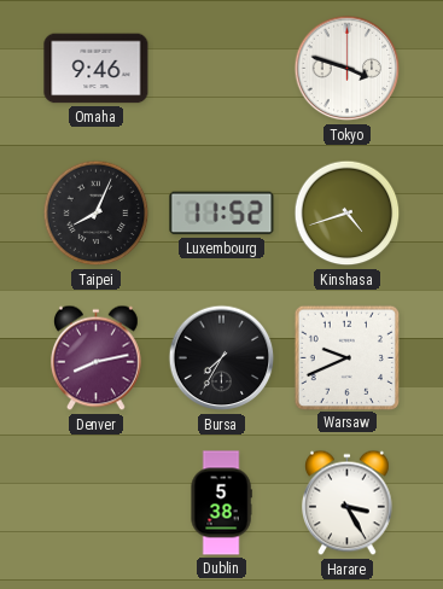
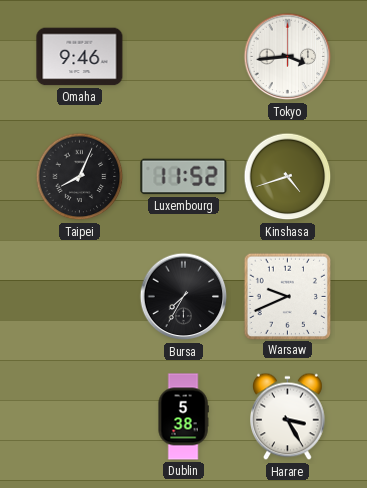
Tokyo: 3:48 -> 3:44
Denver: 8:13 -> none
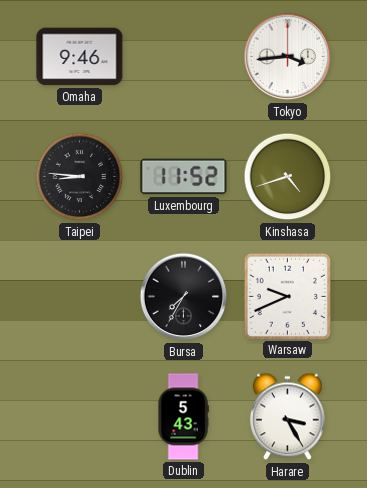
Taipei: 8:04 -> 8:46
Dublin: 5:38 -> 5:43
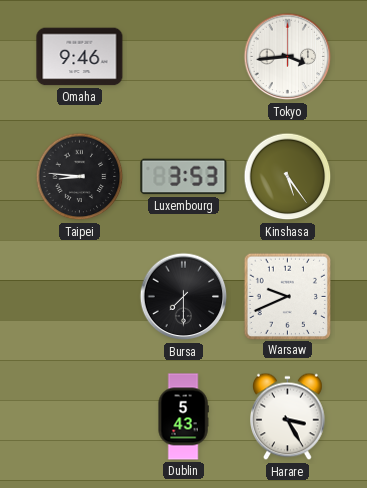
Luxembourg: 11:52 -> 3:53
Kinshasa: 4:42 -> 5:24
Bursa: 7:35 -> 7:30
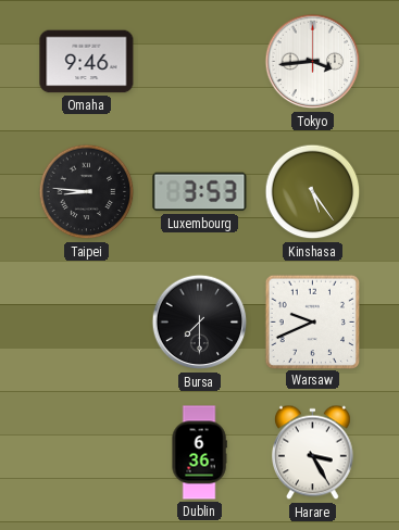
Dublin: 5:43 -> 6:36
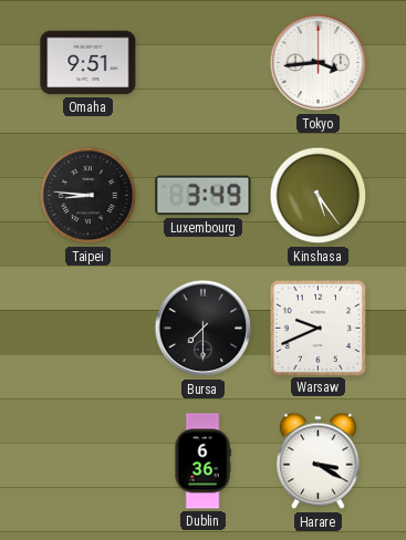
Omaha: 9:46 -> 9:51
Luxembourg: 3:53 -> 3:49
Harare: 3:25 -> 3:20
